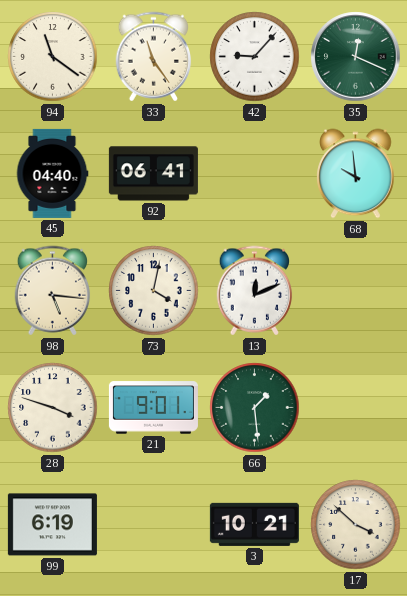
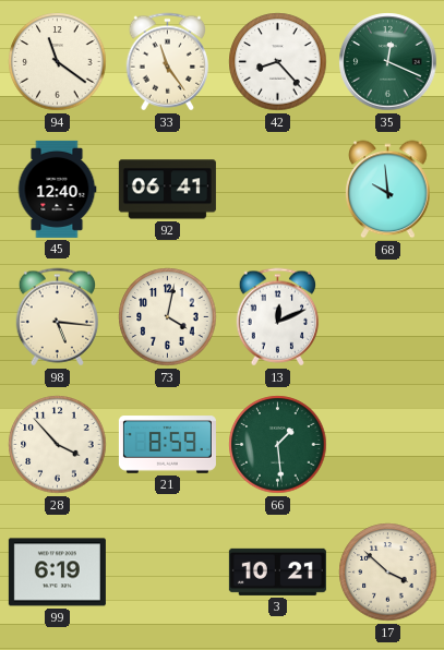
42: 9:07 -> 8:23
45: 04:40 -> 12:40
28: 3:48 -> 3:53
21: 9:01 -> 8:59
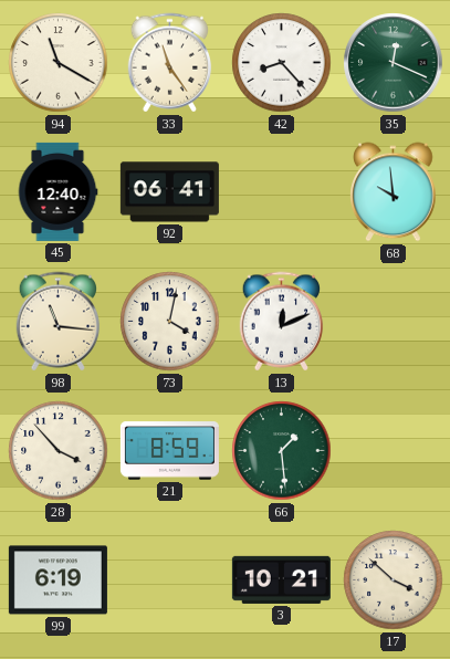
94: 11:21 -> 11:20
98: 5:16 -> 11:16
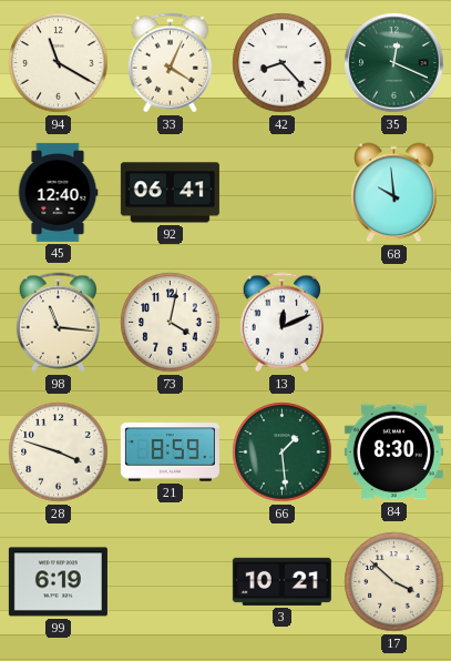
33: 11:24 -> 4:04
28: 3:53 -> 3:48
84: none -> 8:30
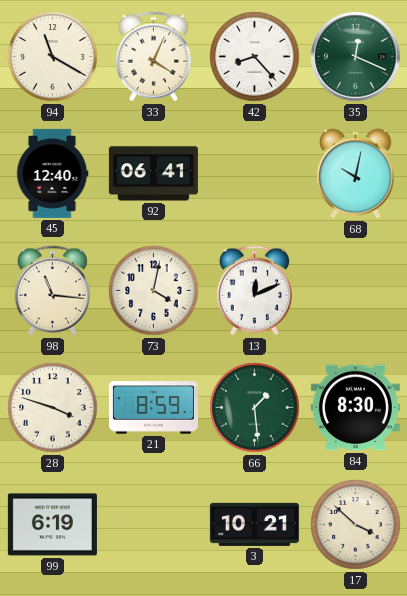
68: 9:59 -> 10:02
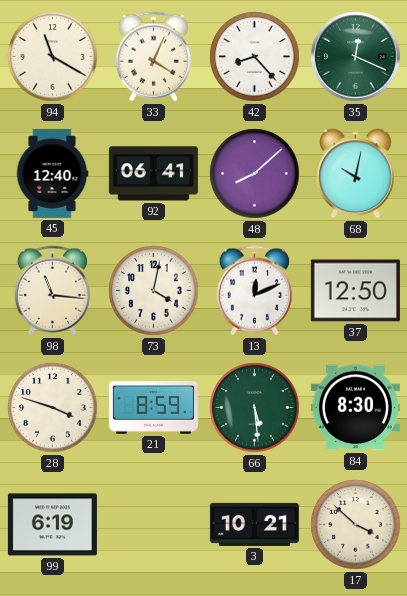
48: none -> 8:08
37: none -> 12:50
66: 1:29 -> 5:29
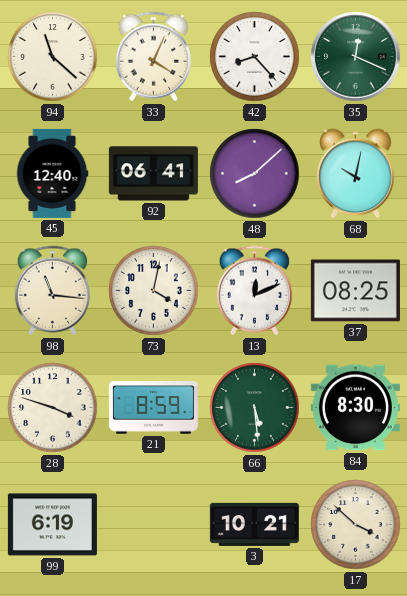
94: 11:20 -> 11:22
37: 12:50 -> 08:25
